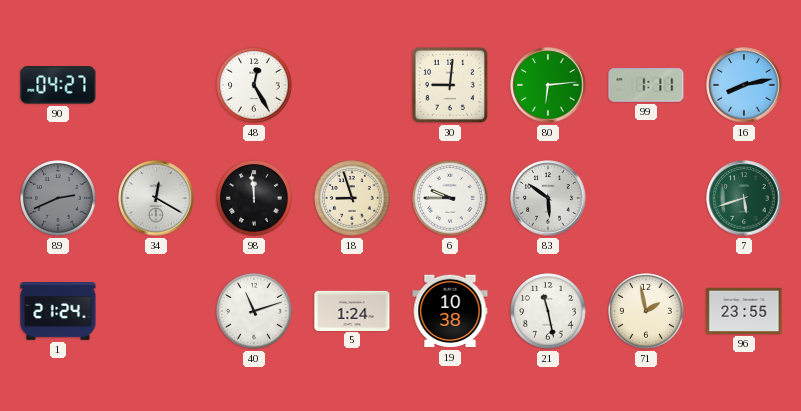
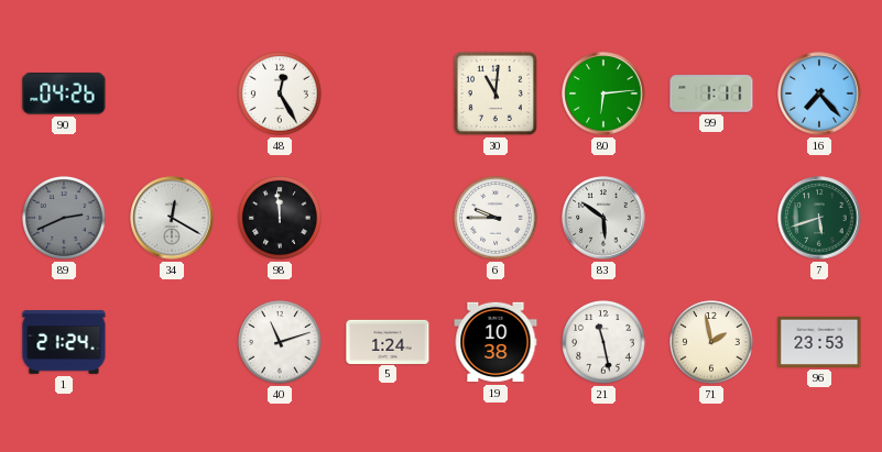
90: 04:27 -> 04:26
30: 9:01 -> 11:01
16: 8:13 -> 7:23
18: 8:57 -> none
96: 23:55 -> 23:53
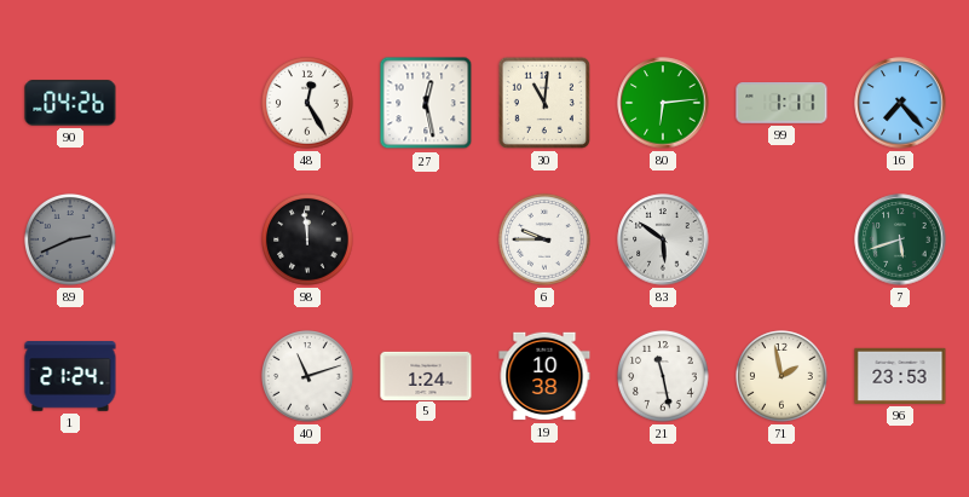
27: none -> 12:28
34: 12:20 -> none
